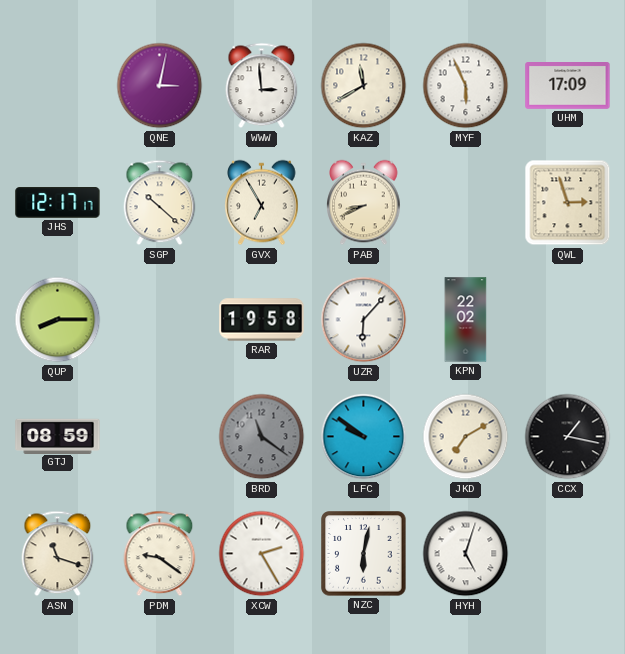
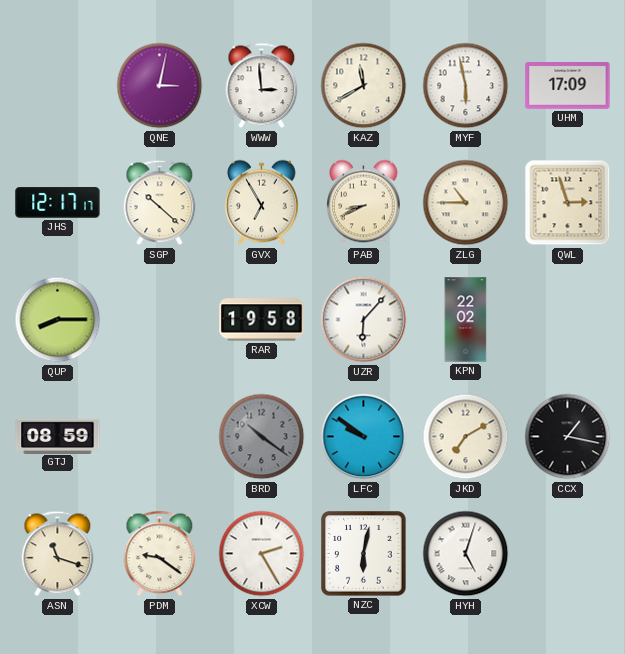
MYF: 5:56 -> 5:58
ZLG: none -> 10:45
BRD: 11:21 -> 10:21
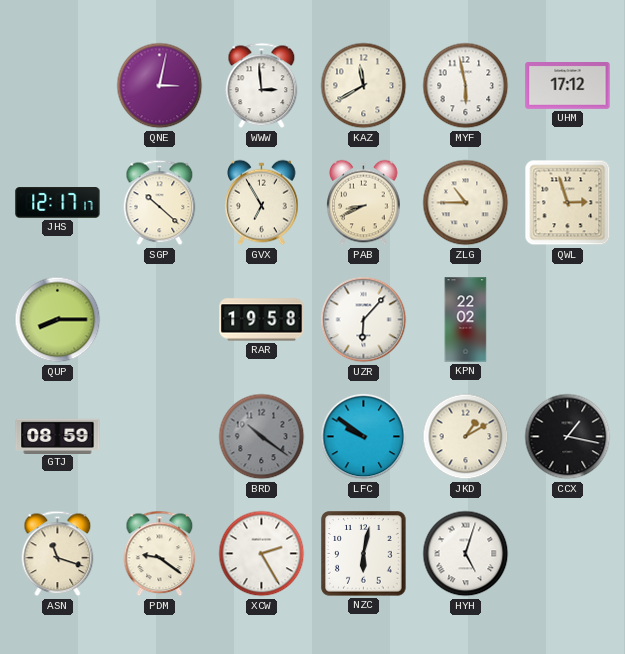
UHM: 17:09 -> 17:12
JKD: 7:10 -> 1:10
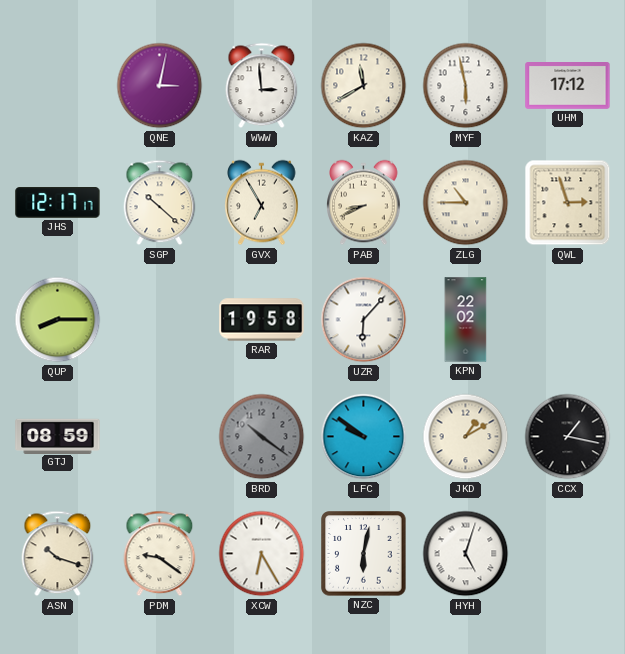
ASN: 11:18 -> 10:18
XCW: 2:25 -> 6:25
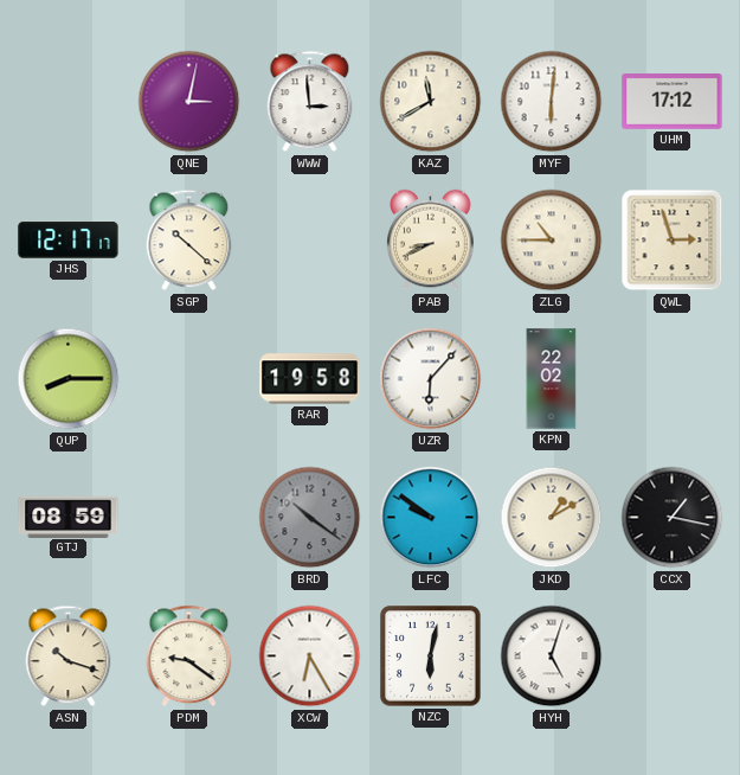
MYF: 5:58 -> 6:01
GVX: 6:55 -> none
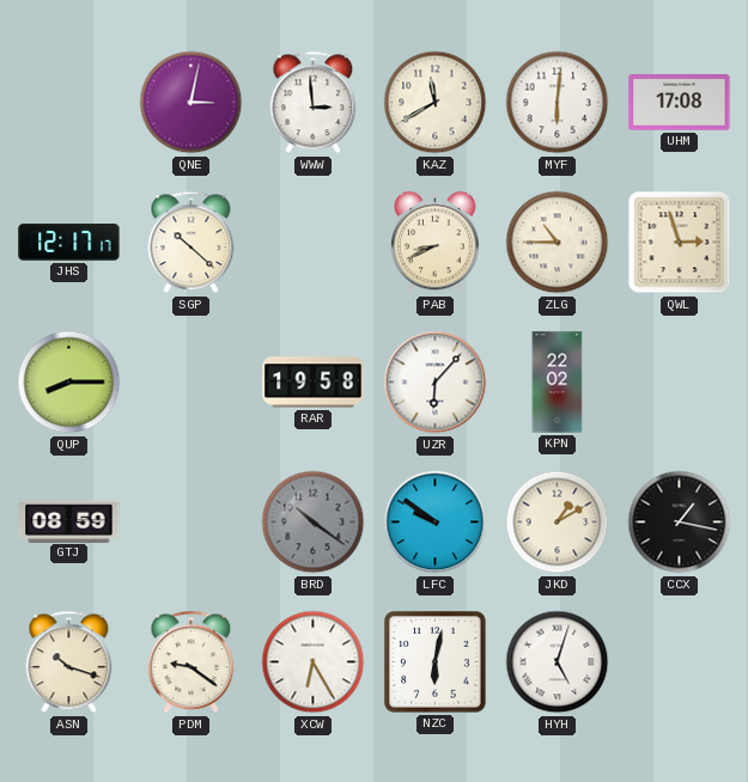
UHM: 17:12 -> 17:08
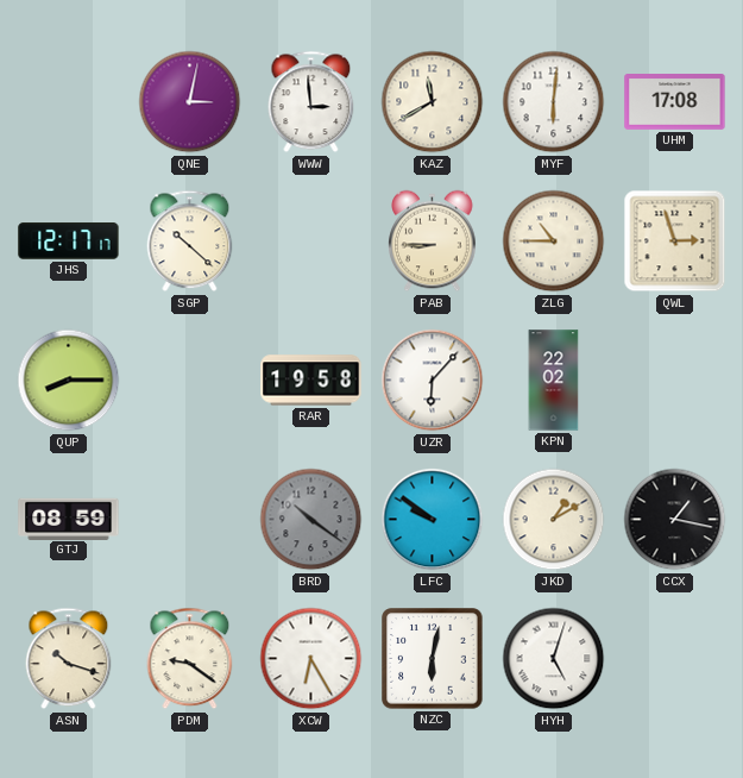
PAB: 8:41 -> 8:45
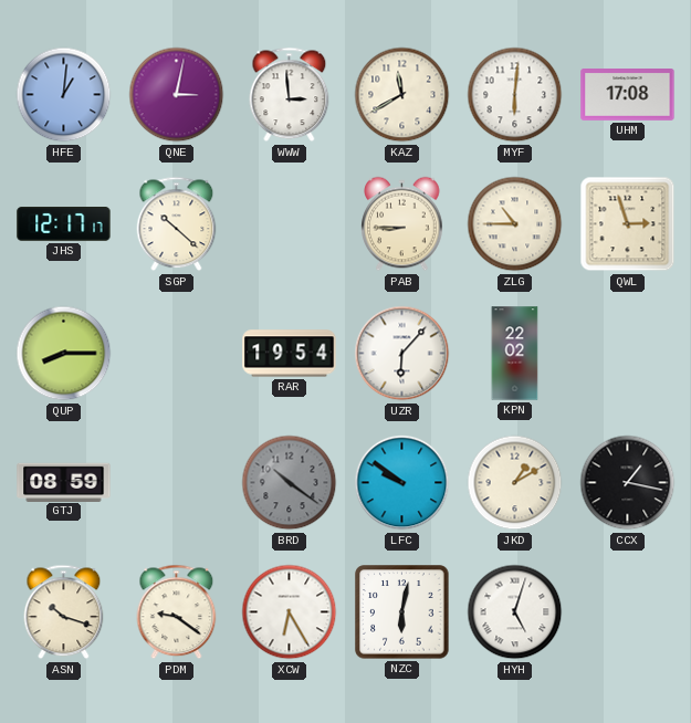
HFE: none -> 1:01
RAR: 19:58 -> 19:54
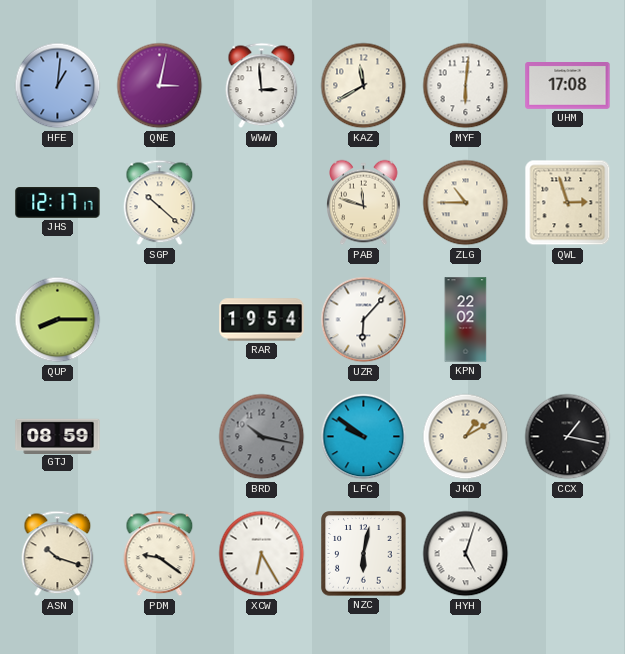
PAB: 8:45 -> 11:48
BRD: 10:21 -> 10:17
